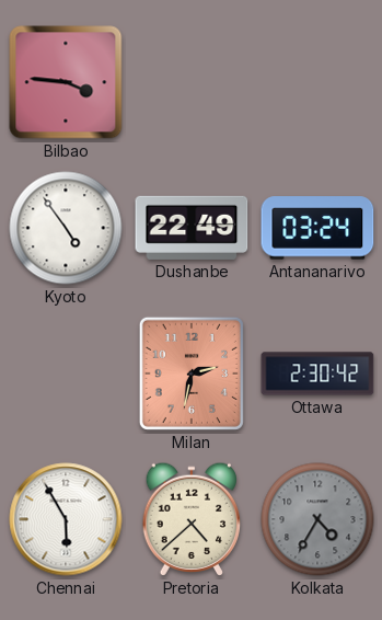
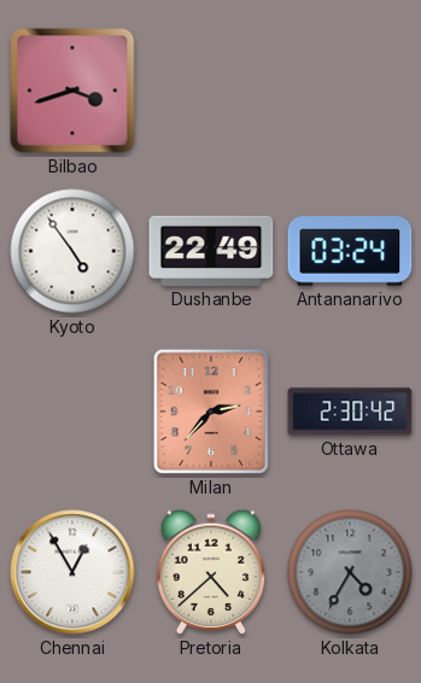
Bilbao: 3:46 -> 3:42
Milan: 2:32 -> 2:37
Chennai: 5:55 -> 12:55
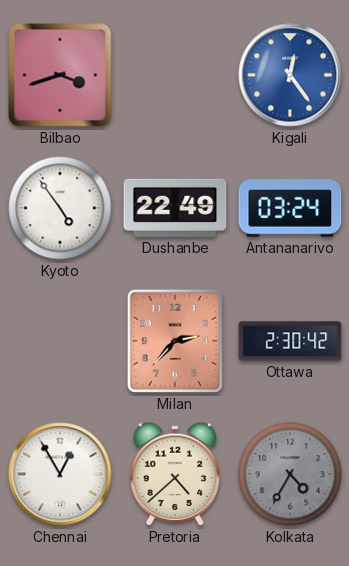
Kigali: none -> 12:24
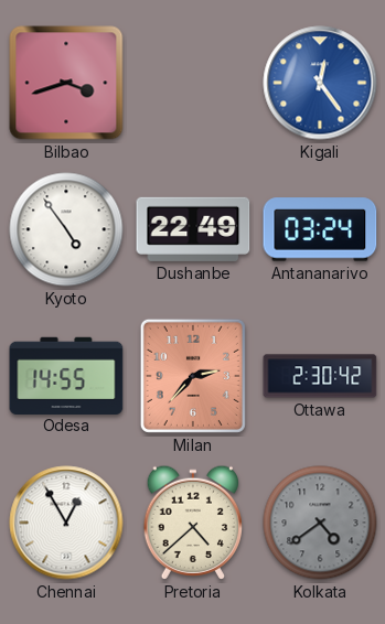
Odesa: none -> 14:55
Kolkata: 4:35 -> 4:39
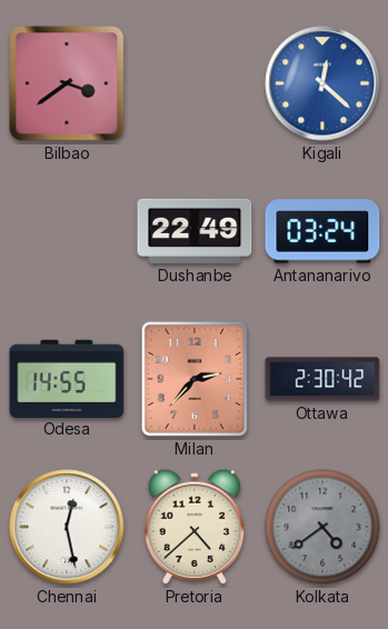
Bilbao: 3:42 -> 3:39
Kigali: 12:24 -> 12:22
Kyoto: 4:54 -> none
Chennai: 12:55 -> 12:28
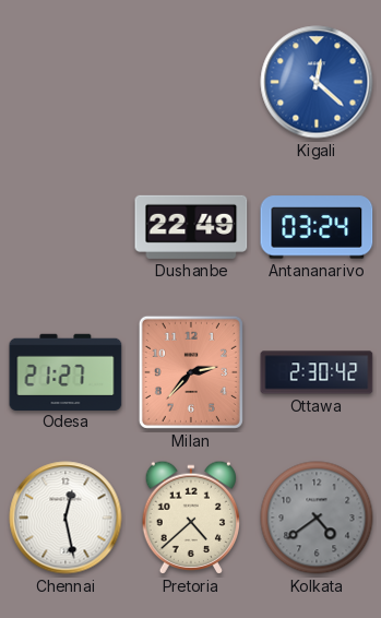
Bilbao: 3:39 -> none
Odesa: 14:55 -> 21:27
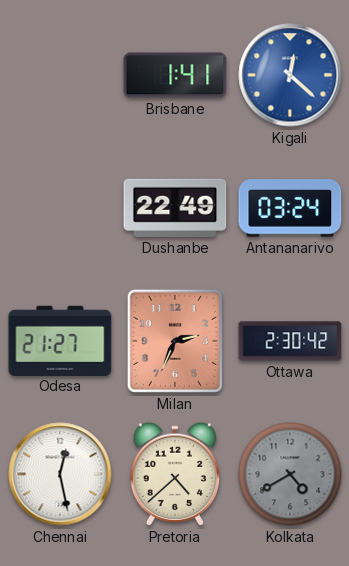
Brisbane: none -> 1:41
Milan: 2:37 -> 2:34
Kolkata: 4:39 -> 4:40
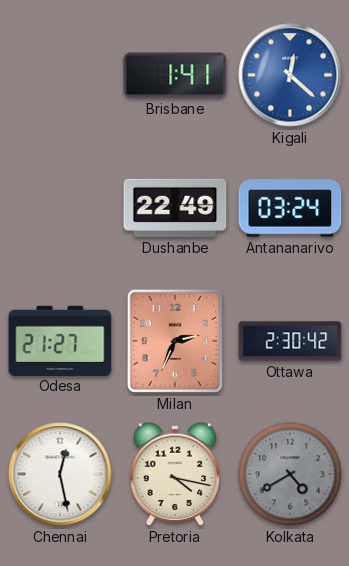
Pretoria: 4:38 -> 4:17
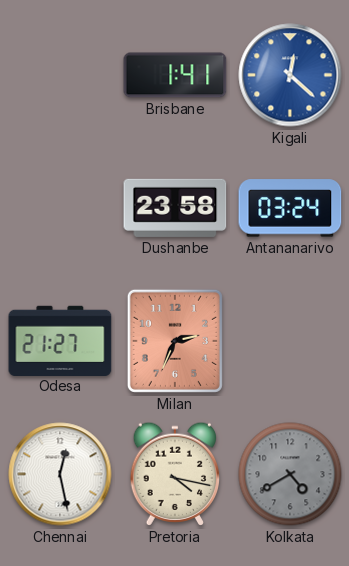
Dushanbe: 22:49 -> 23:58
Ottawa: 2:30 -> none
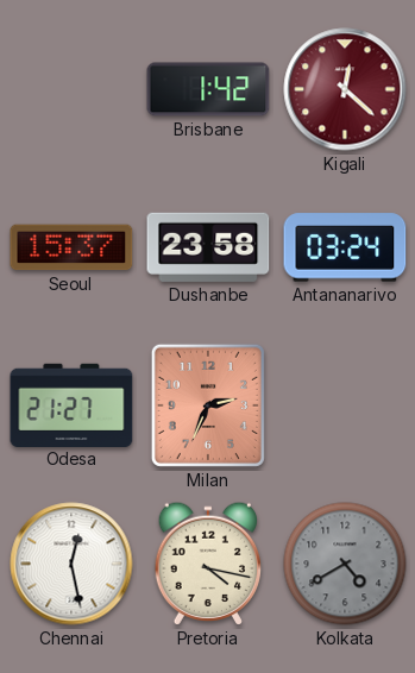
Brisbane: 1:41 -> 1:42
Kigali dial: blue -> burgundy
Seoul: none -> 15:37
